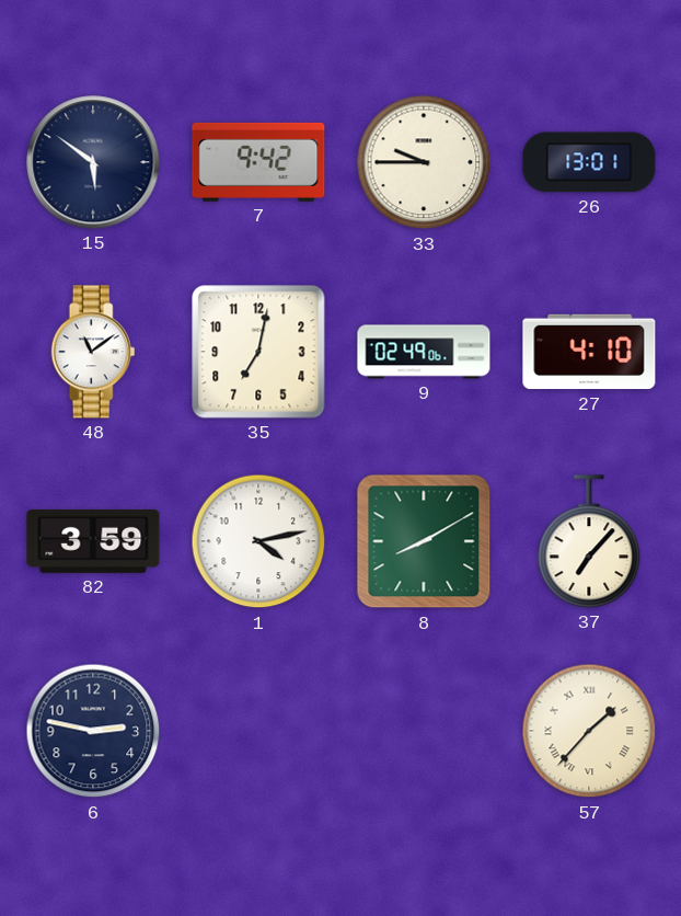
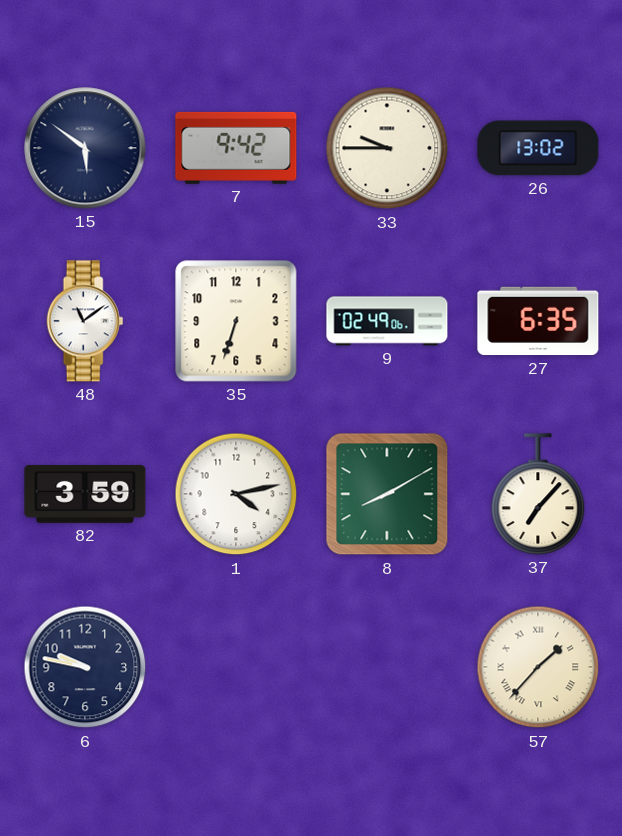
26: 13:01 -> 13:02
35: 7:02 -> 6:33
27: 4:10 -> 6:35
6: 2:47 -> 9:47
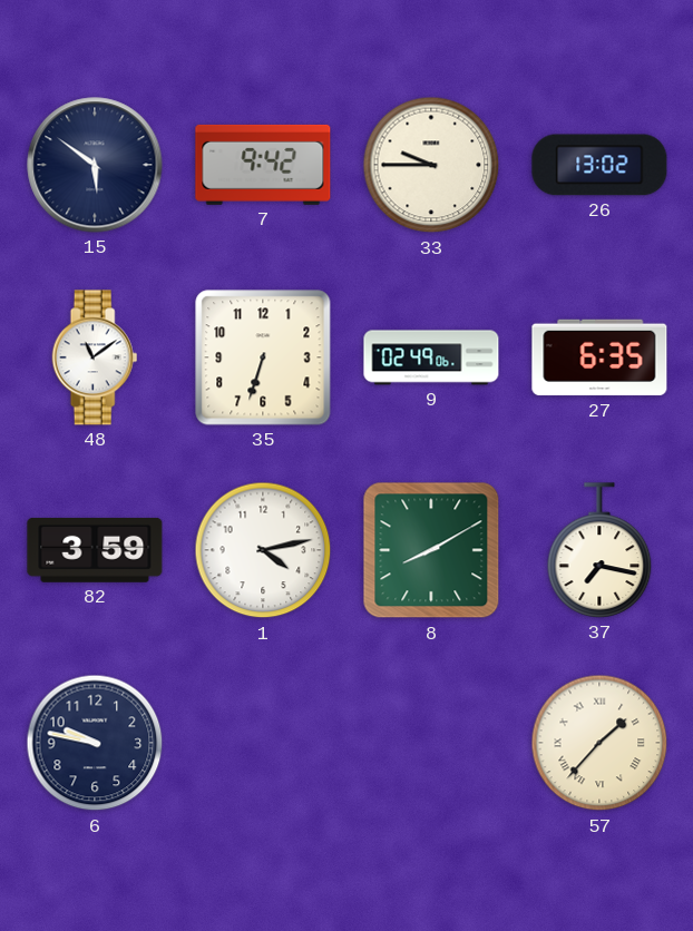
37: 7:07 -> 7:17
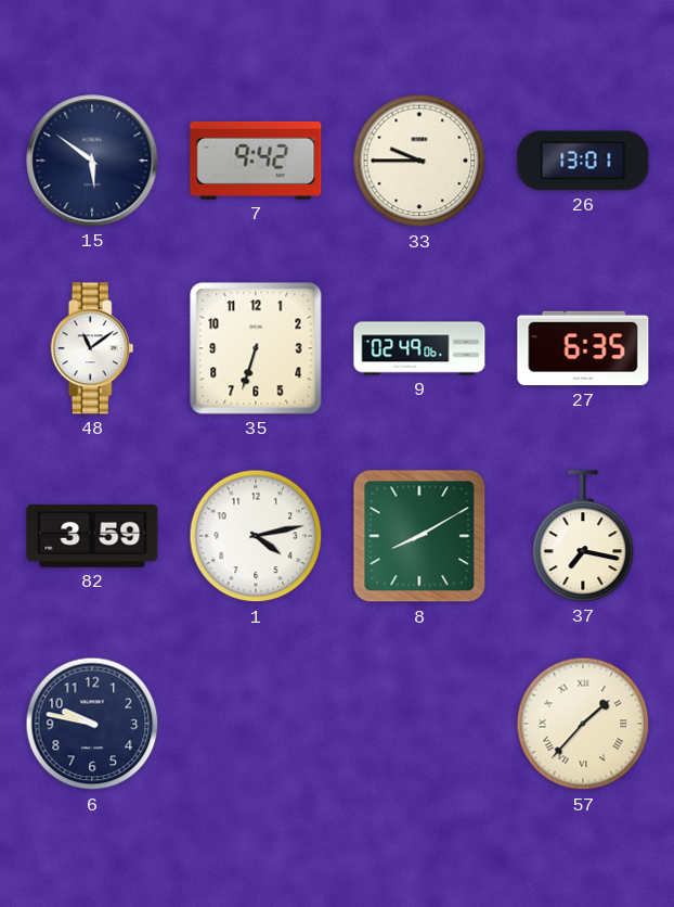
26: 13:02 -> 13:01
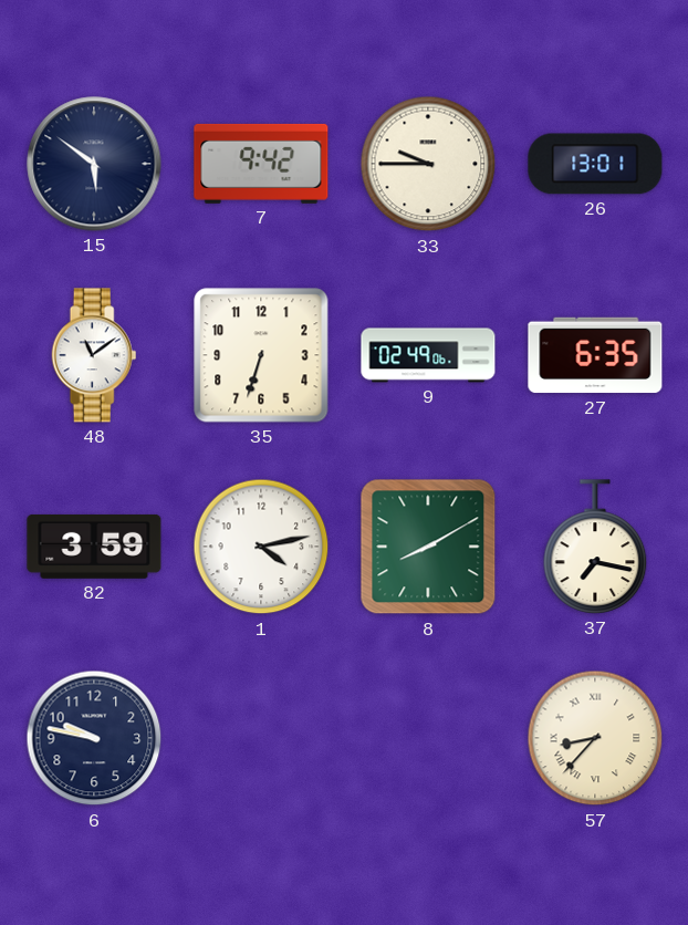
57: 1:37 -> 8:37
